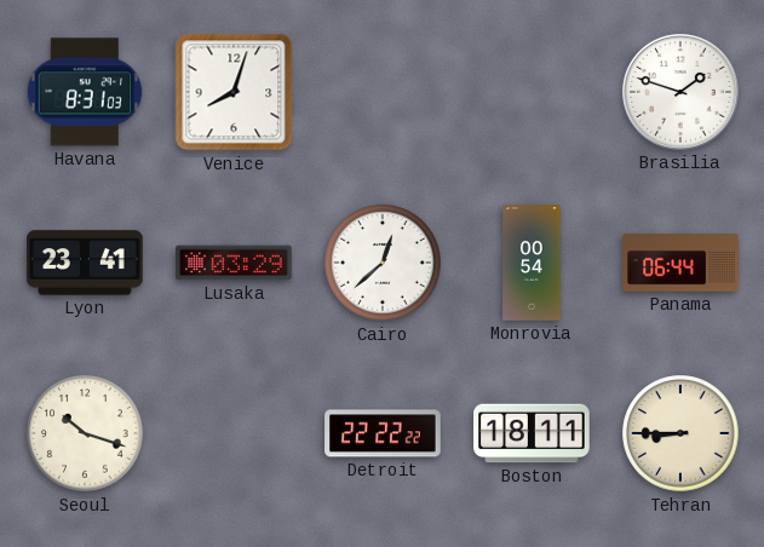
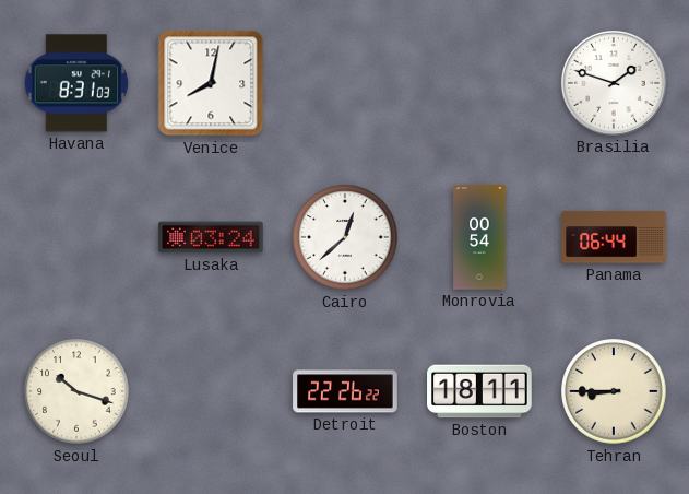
Venice: 8:03 -> 8:02
Lyon: 23:41 -> none
Lusaka: 03:29 -> 03:24
Detroit: 22:22 -> 22:26
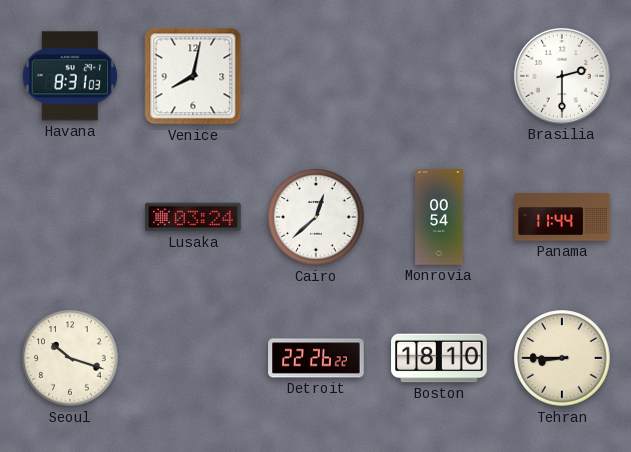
Brasilia: 1:48 -> 2:30
Panama: 06:44 -> 11:44
Boston: 18:11 -> 18:10
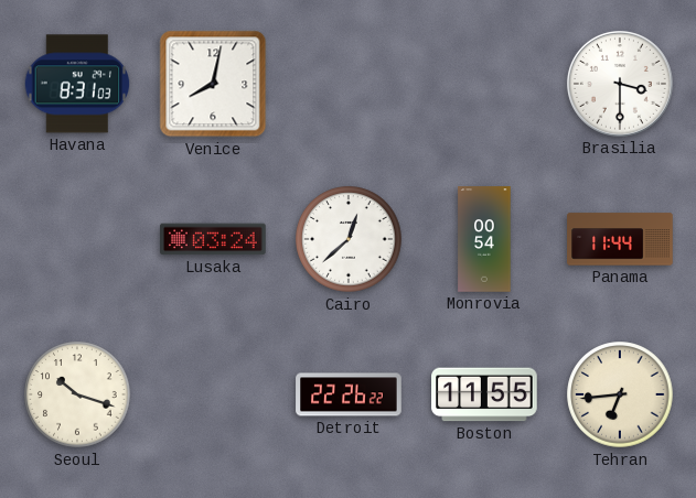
Brasilia: 2:30 -> 3:30
Boston: 18:10 -> 11:55
Tehran: 8:45 -> 6:44
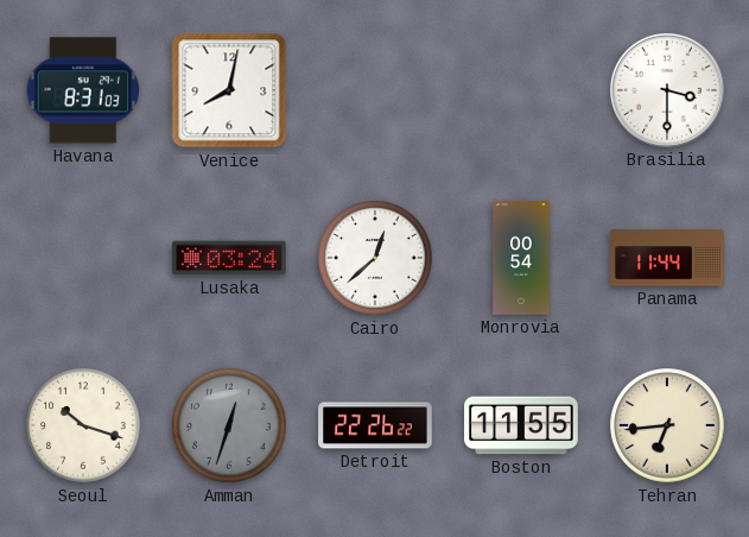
Amman: none -> 12:33
